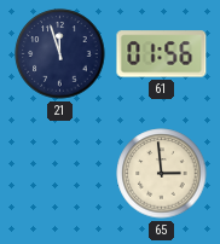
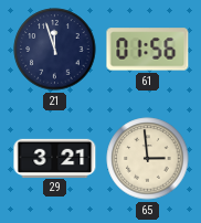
29: none -> 3:21
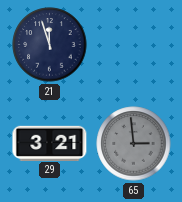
61: 01:56 -> none
65 dial: cream -> grey
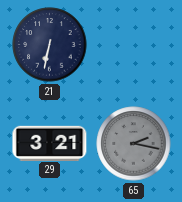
21: 11:57 -> 6:32
65: 2:59 -> 2:17
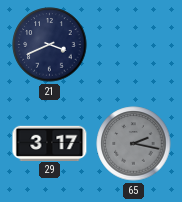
21: 6:32 -> 3:41
29: 3:21 -> 3:17
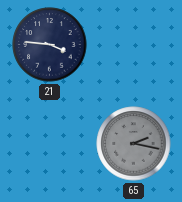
21: 3:41 -> 3:46
29: 3:17 -> none
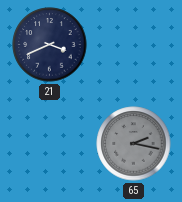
21: 3:46 -> 3:41
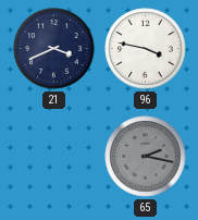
96: none -> 3:47
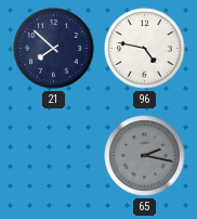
21: 3:41 -> 7:52
96: 3:47 -> 4:47
